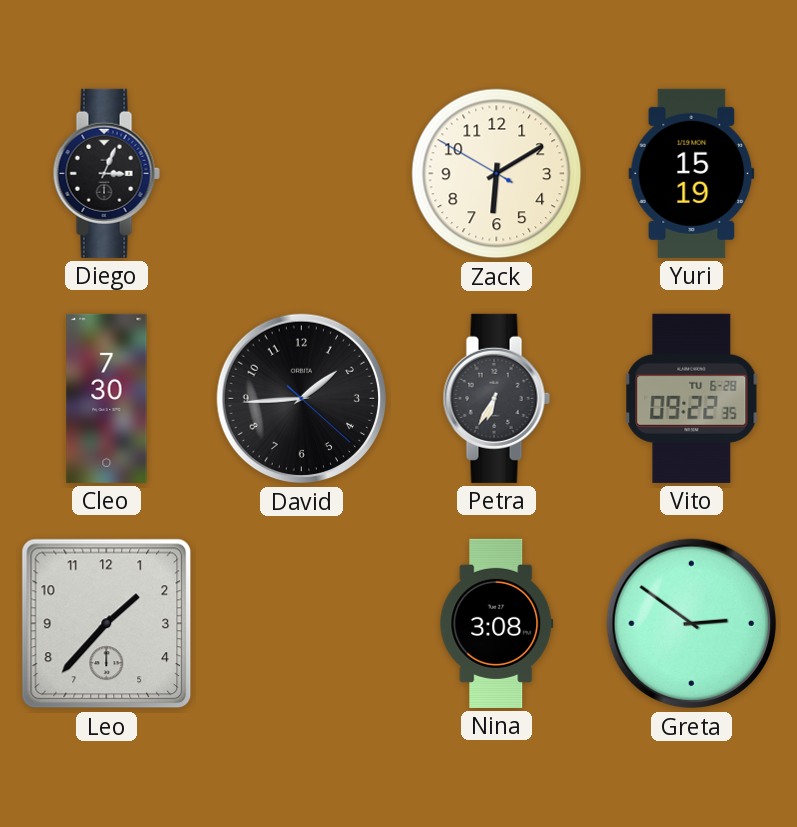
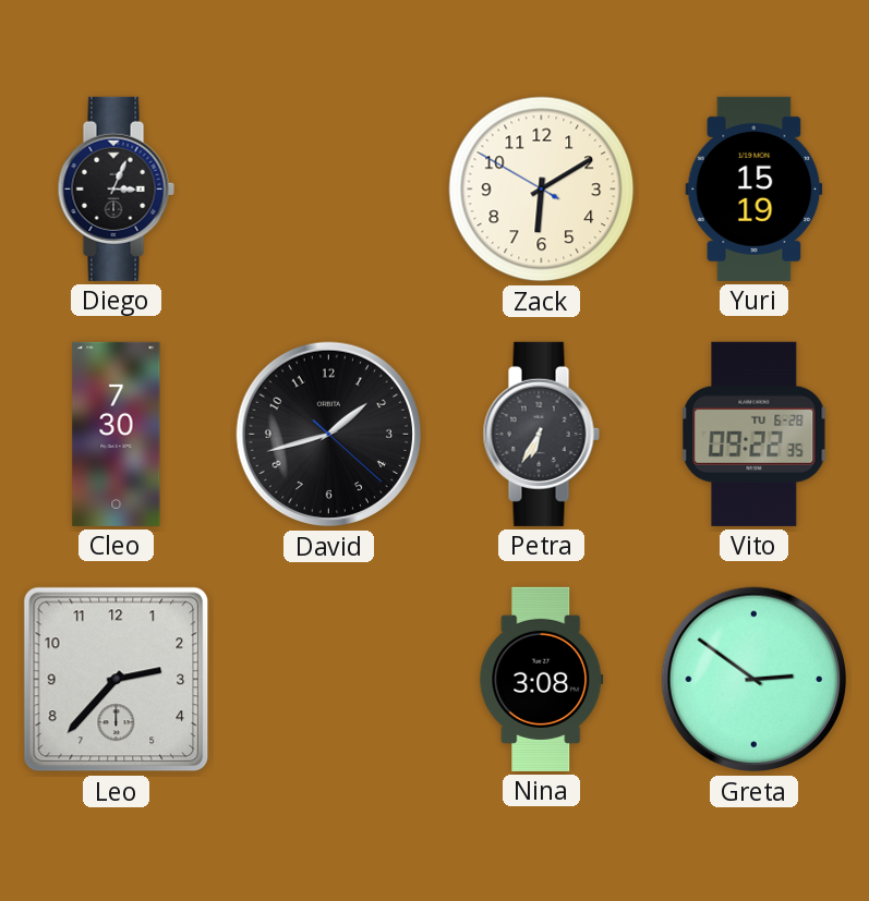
David: 1:44 -> 1:42
Leo: 1:37 -> 2:37
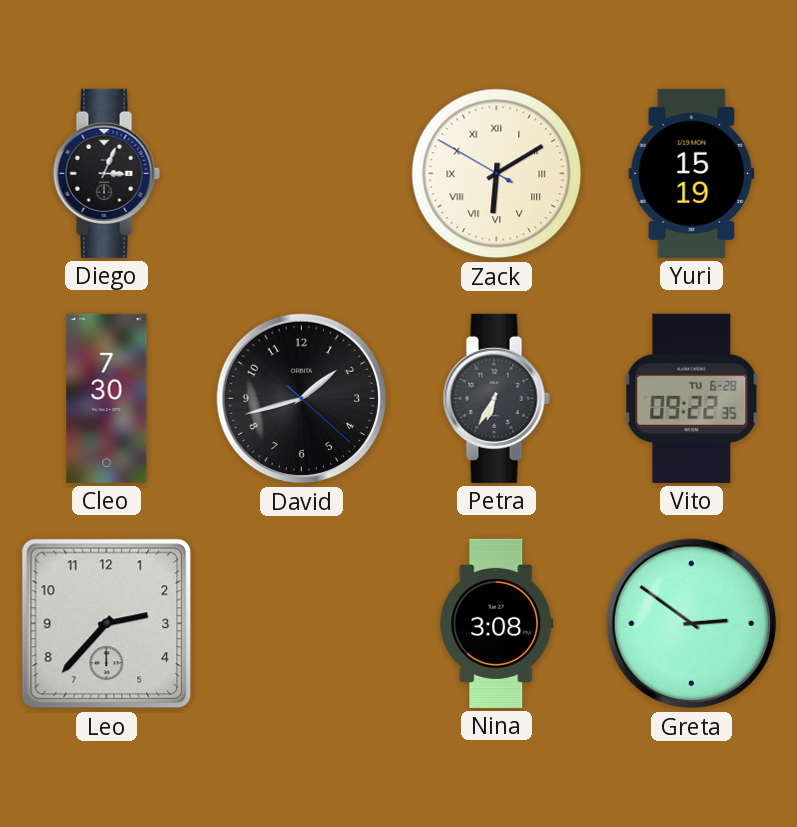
Zack numerals: Arabic -> Roman
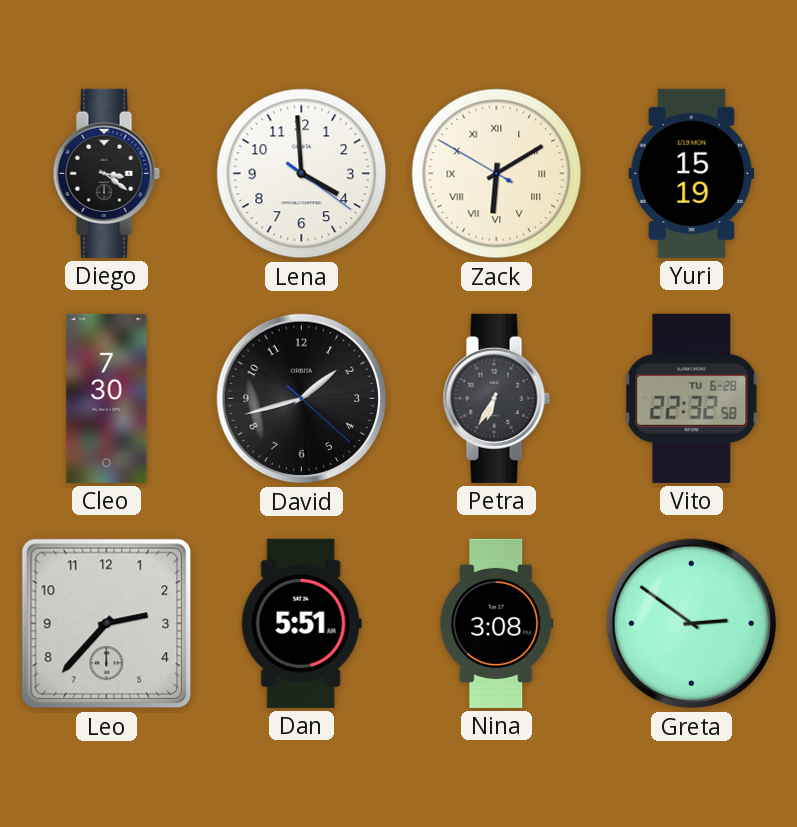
Diego: 3:04 -> 3:21
Lena: none -> 3:59
Vito: 09:22 -> 22:32
Dan: none -> 5:51
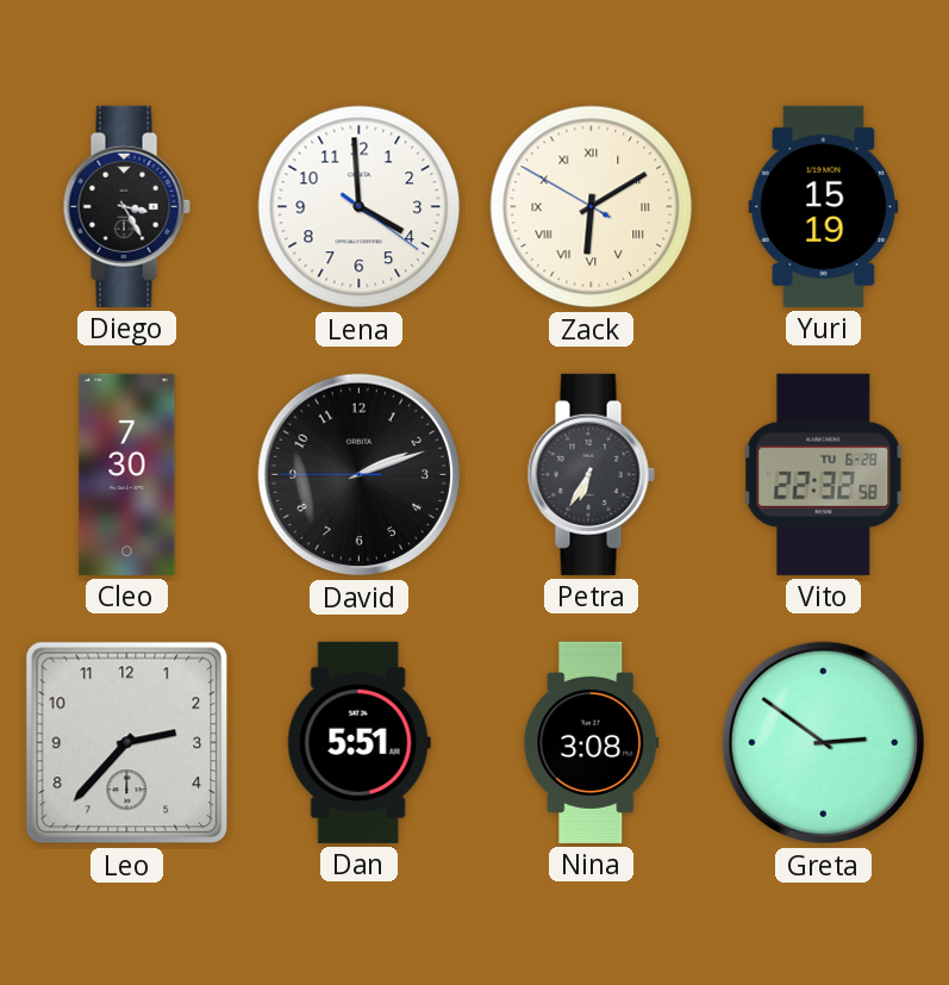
Diego: 3:21 -> 3:25
David: 1:42 -> 2:11
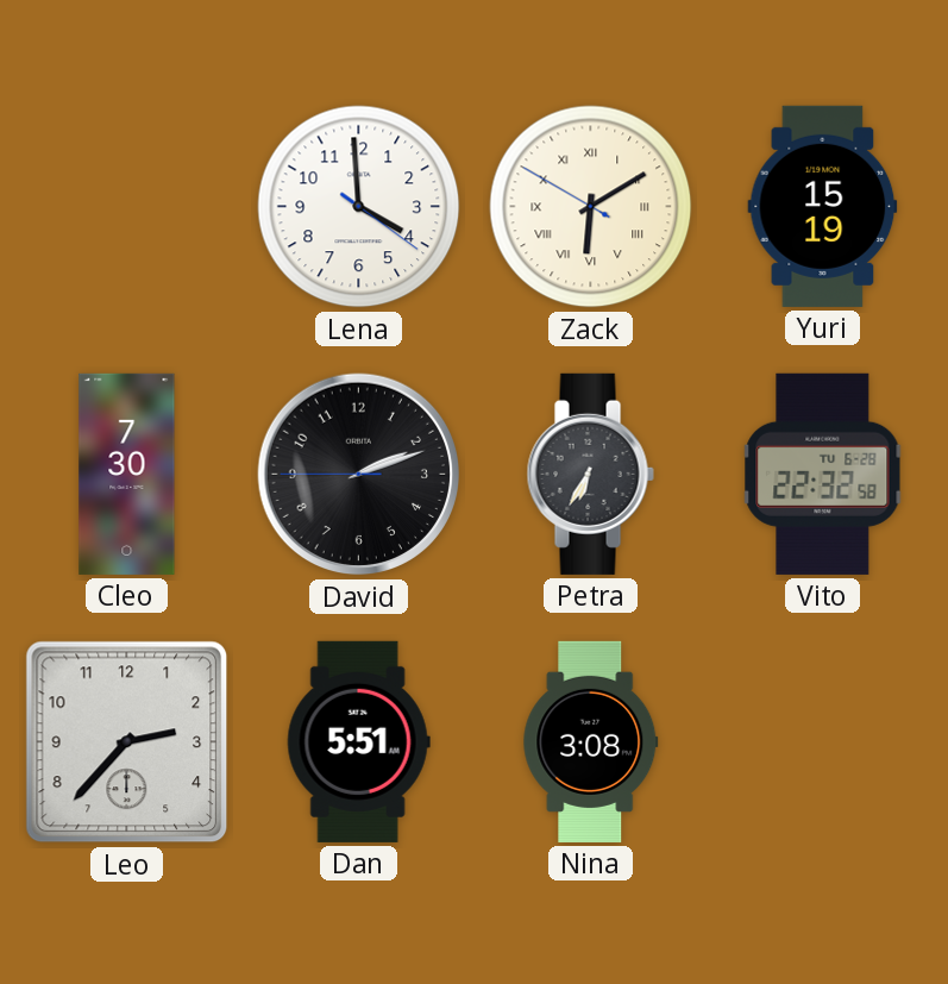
Diego: 3:25 -> none
Greta: 2:51 -> none
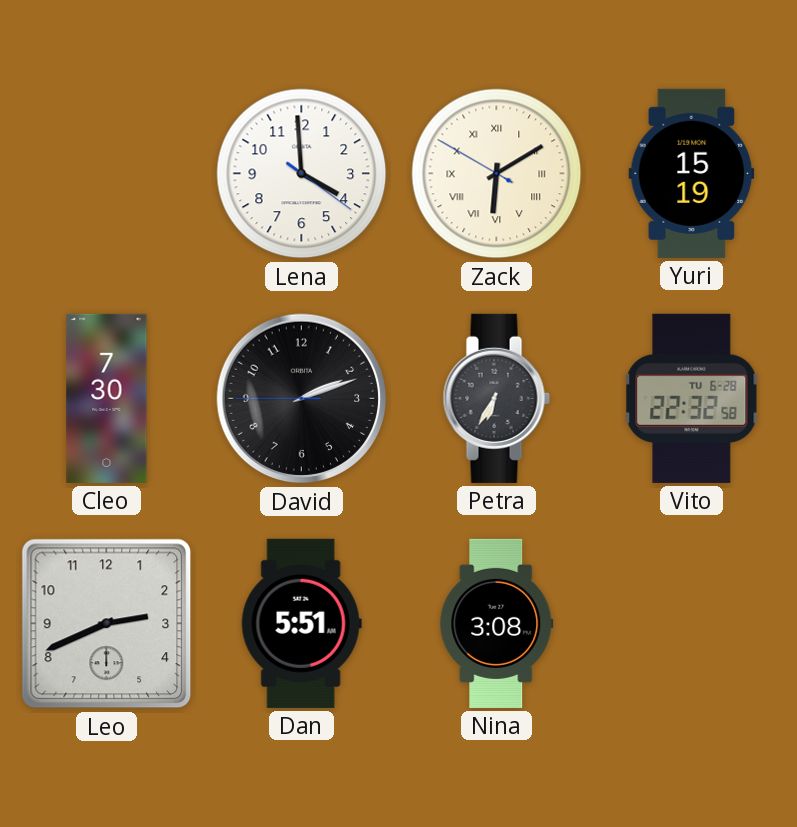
Leo: 2:37 -> 2:41
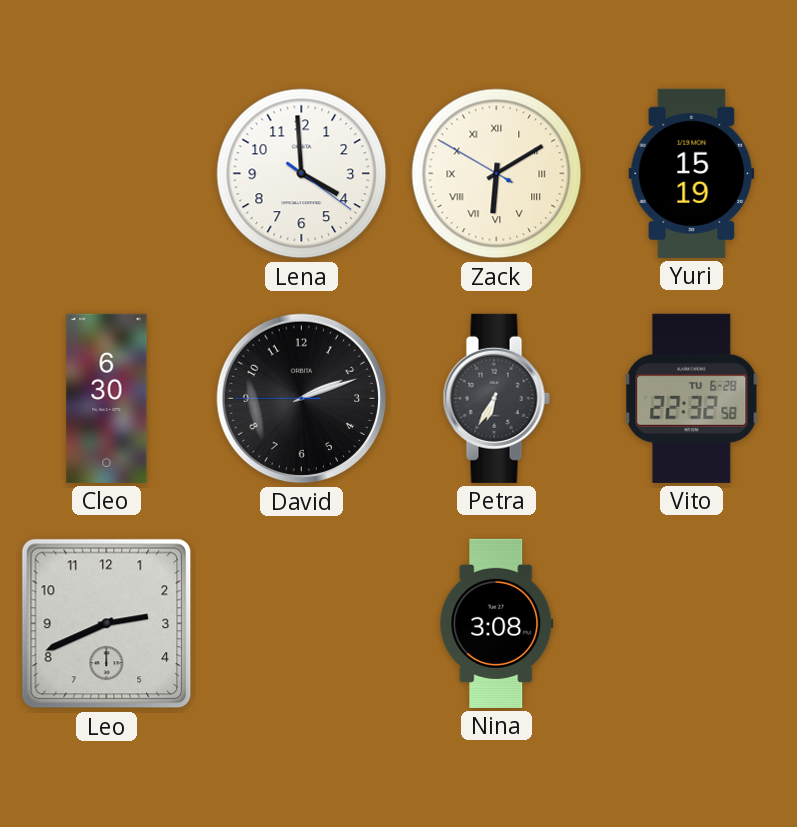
Cleo: 7:30 -> 6:30
Dan: 5:51 -> none
